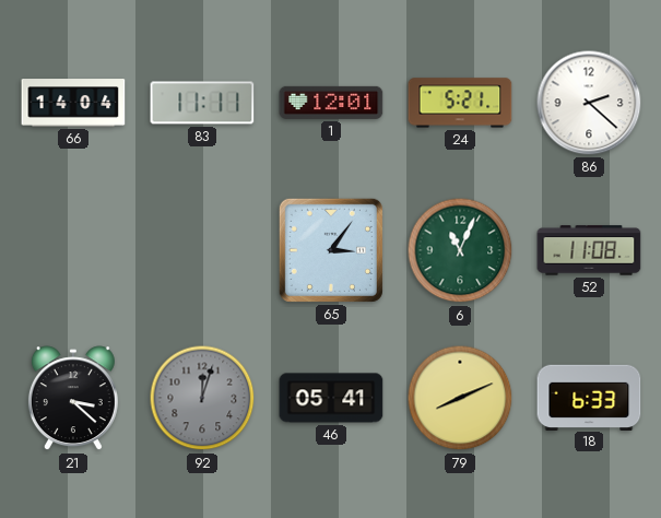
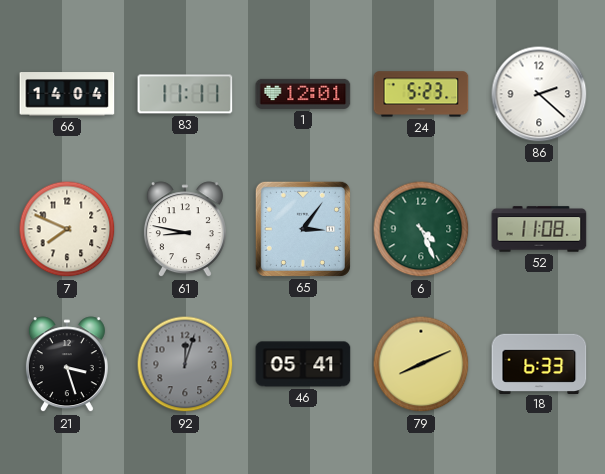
24: 5:21 -> 5:23
7: none -> 7:49
61: none -> 8:47
6: 11:04 -> 4:26
21: 3:22 -> 3:27
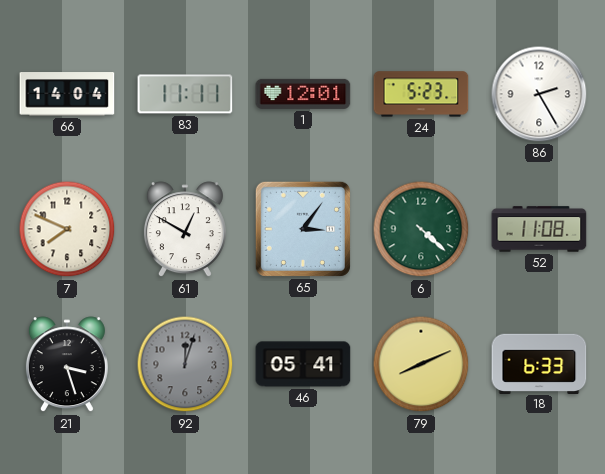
86: 2:22 -> 2:25
61: 8:47 -> 12:50
6: 4:26 -> 4:22
